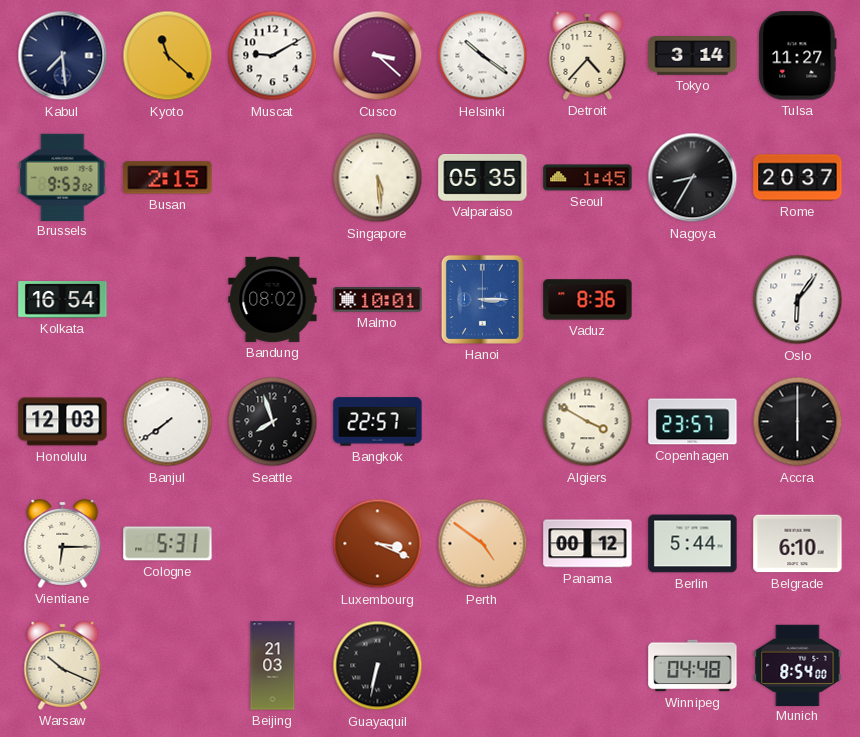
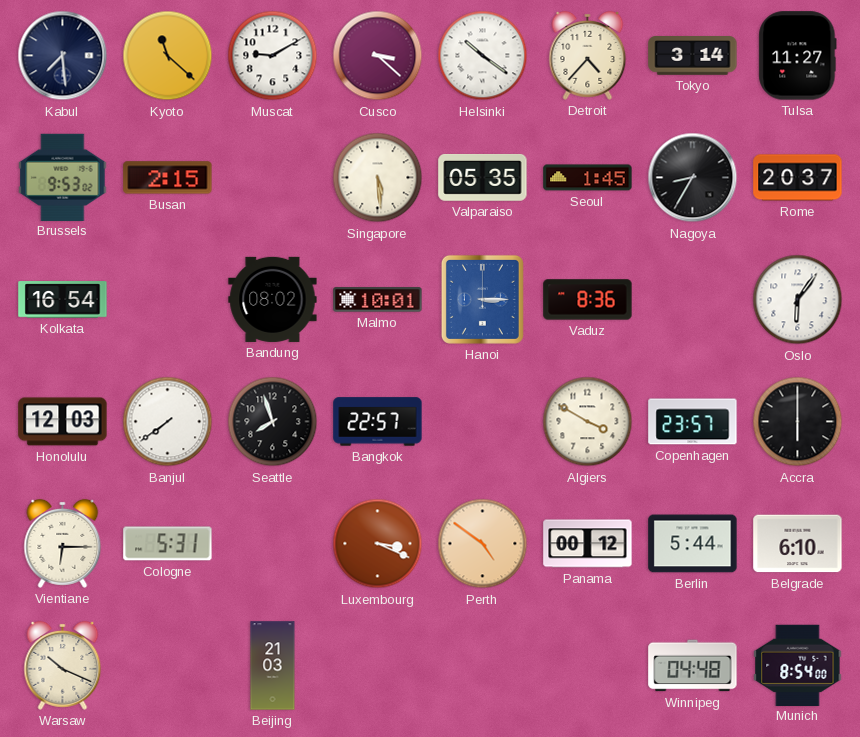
Guayaquil: 6:32 -> none
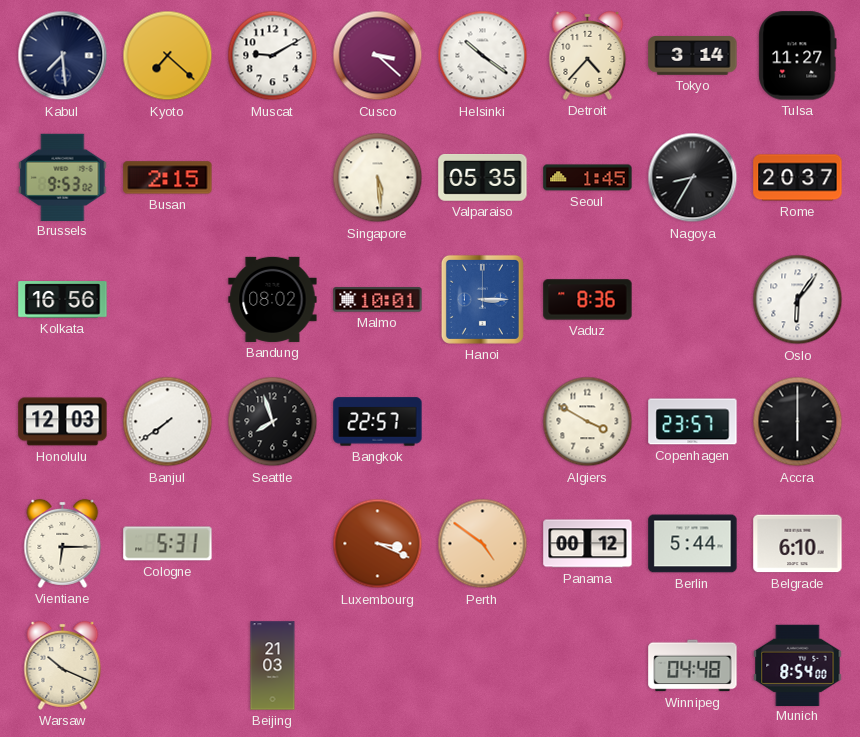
Kyoto: 11:22 -> 7:22
Kolkata: 16:54 -> 16:56
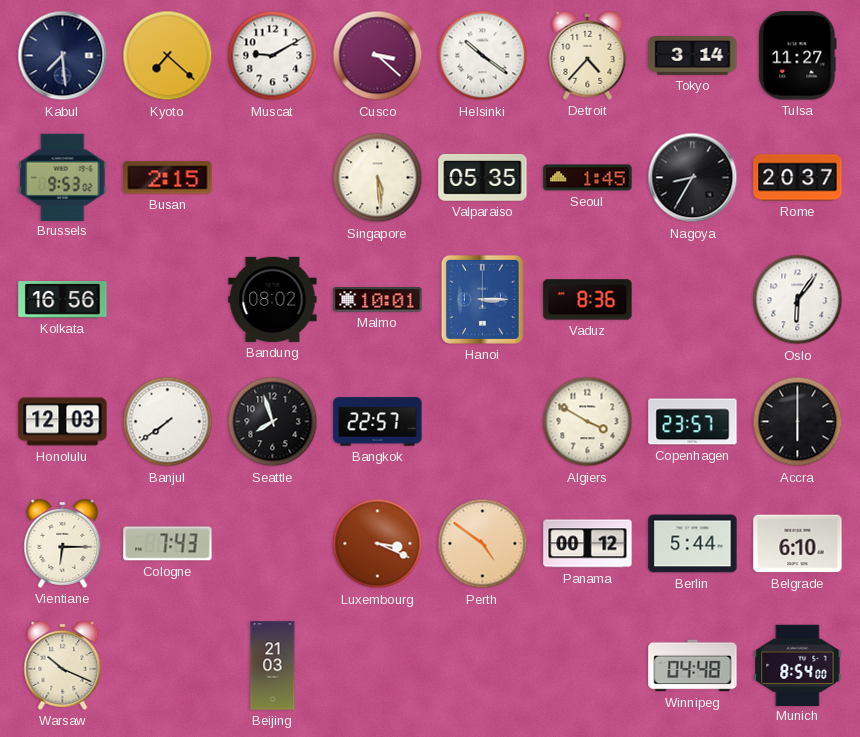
Cologne: 5:31 -> 7:43
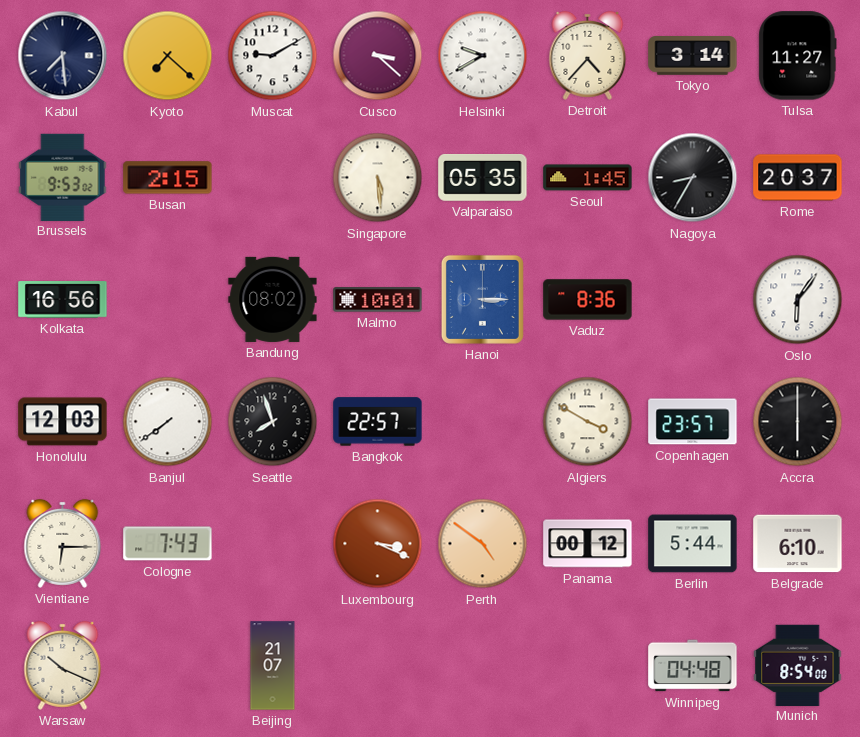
Helsinki: 10:21 -> 9:40
Beijing: 21:03 -> 21:07
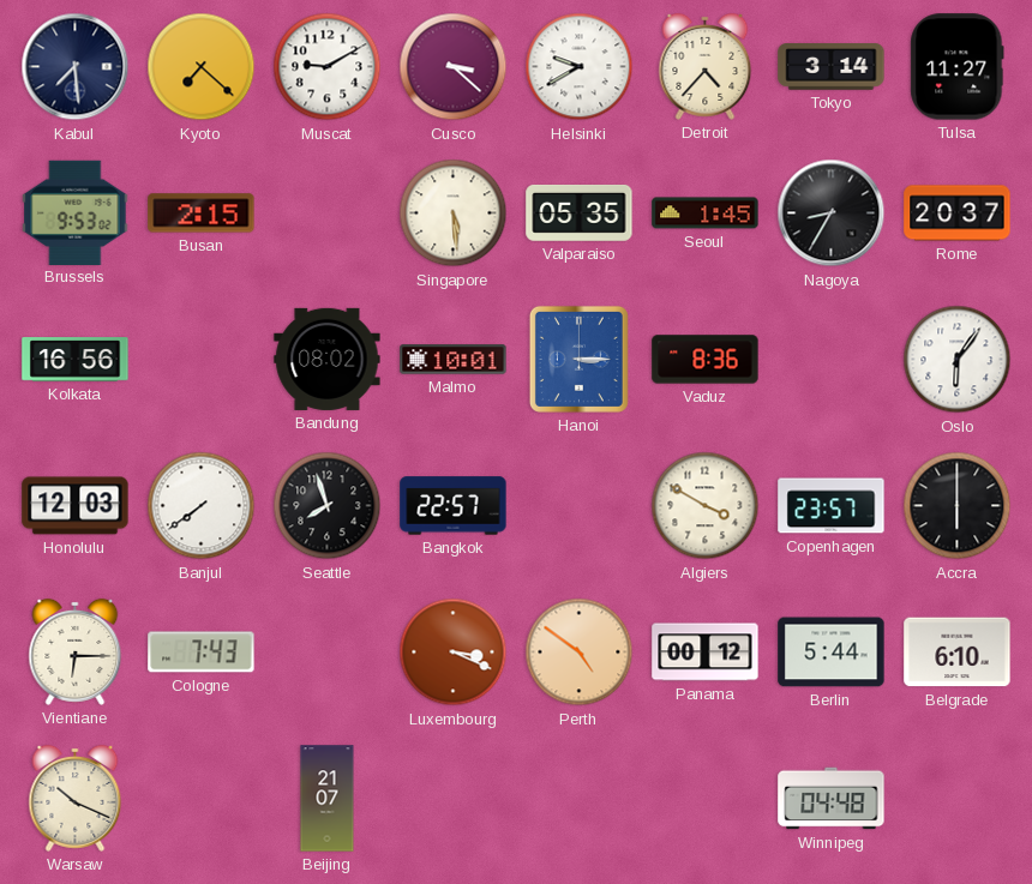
Munich: 8:54 -> none
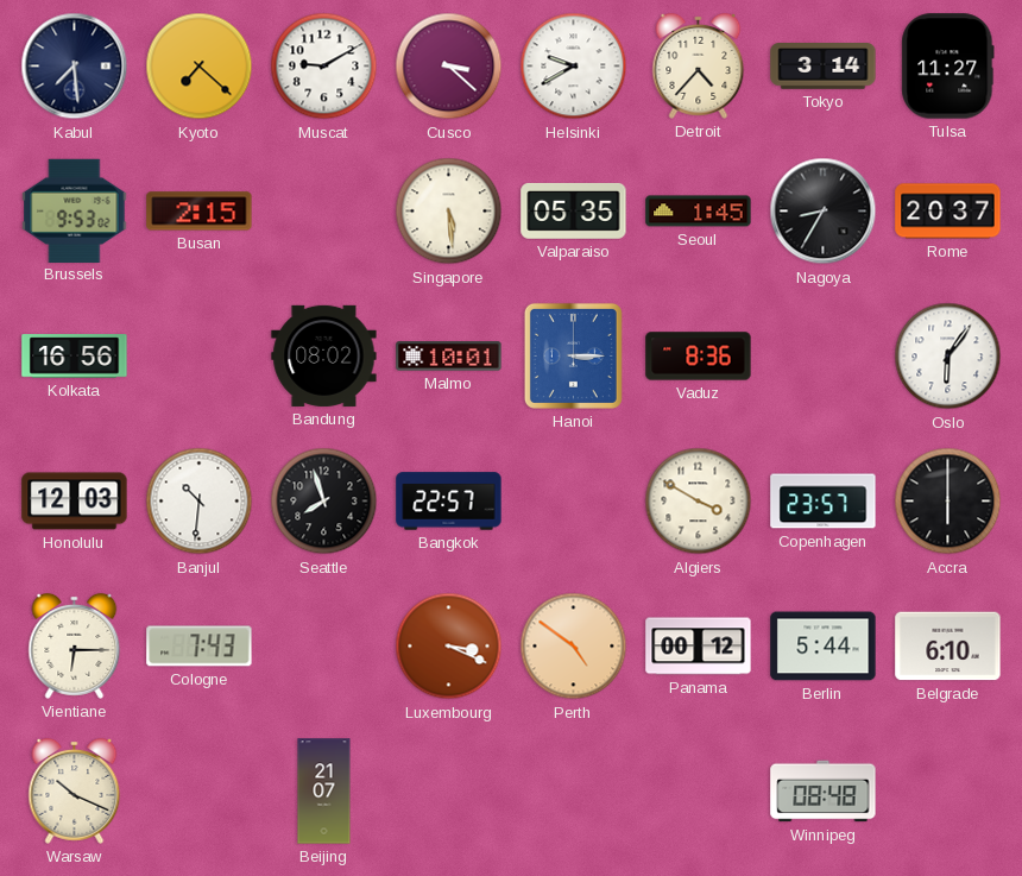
Banjul: 7:39 -> 10:31
Winnipeg: 04:48 -> 08:48
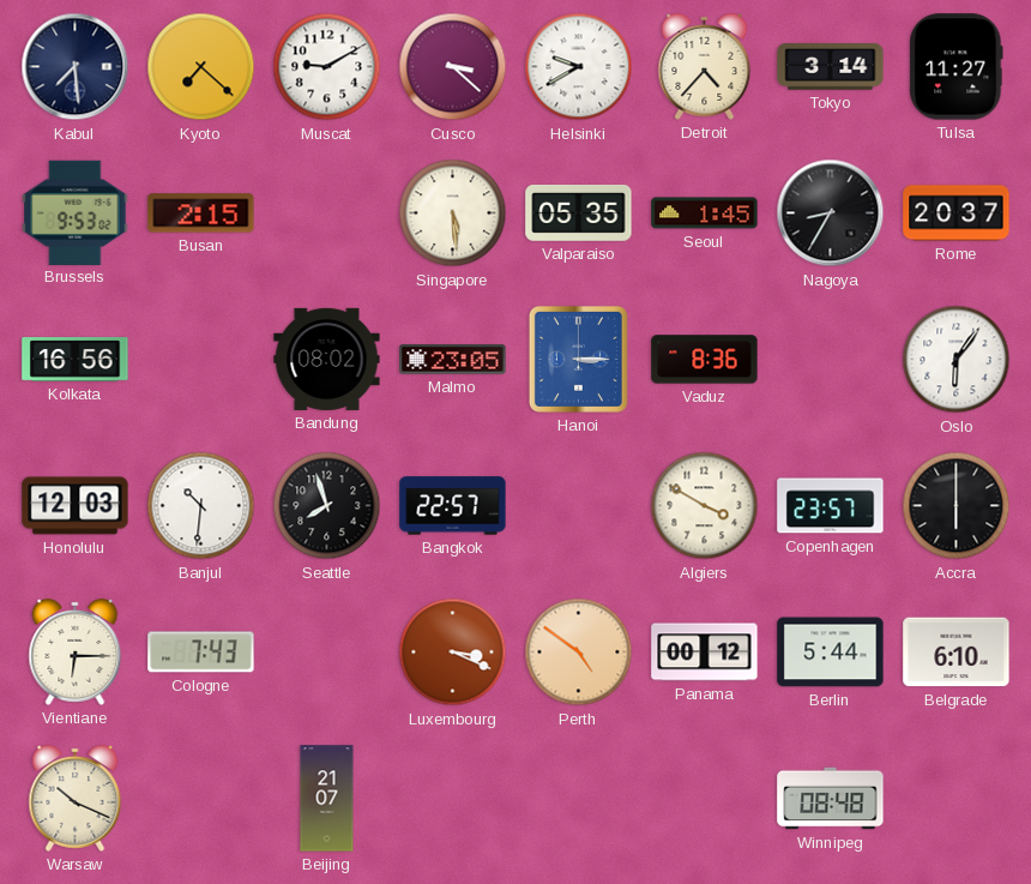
Malmo: 10:01 -> 23:05
